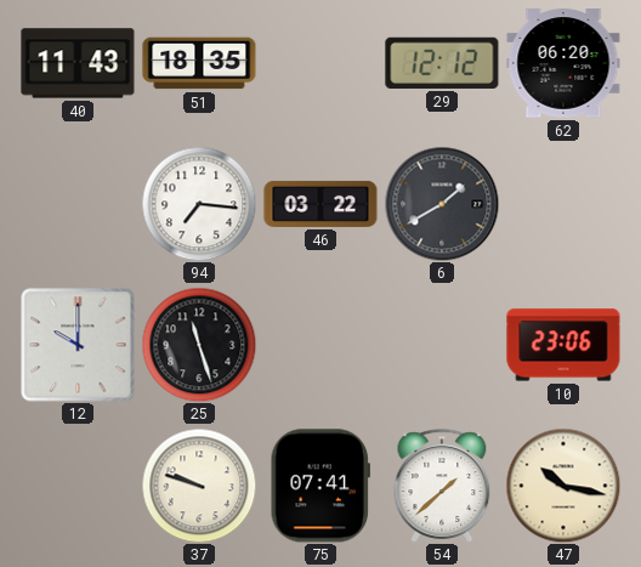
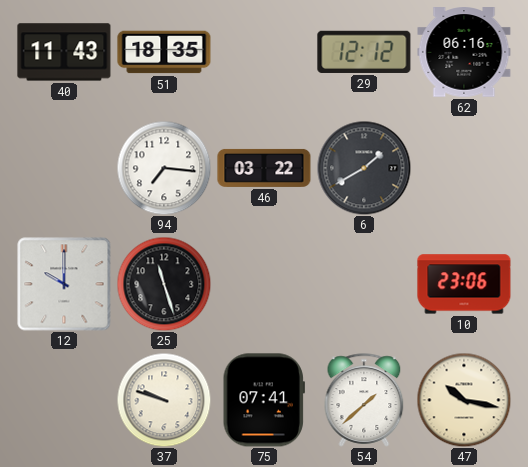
62: 06:20 -> 06:16
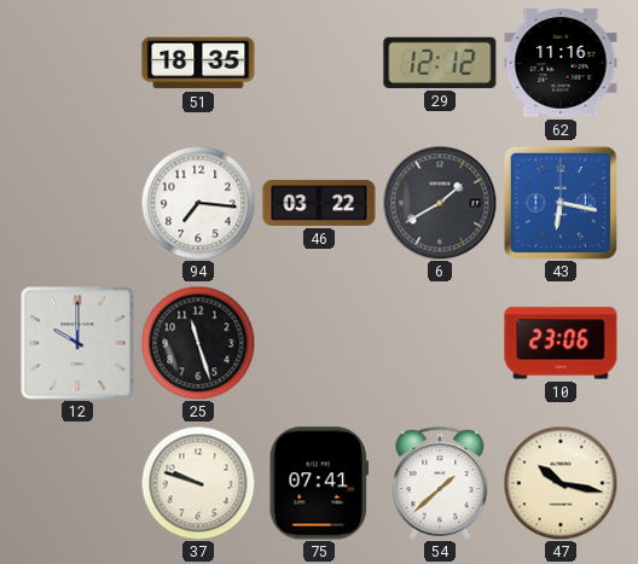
40: 11:43 -> none
62: 06:16 -> 11:16
43: none -> 6:17
